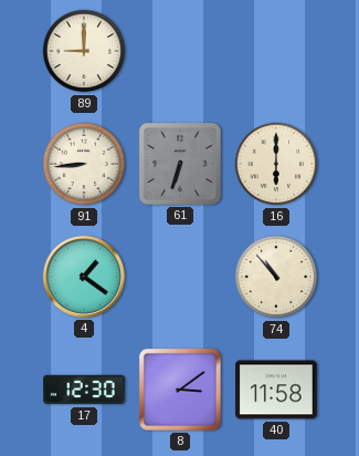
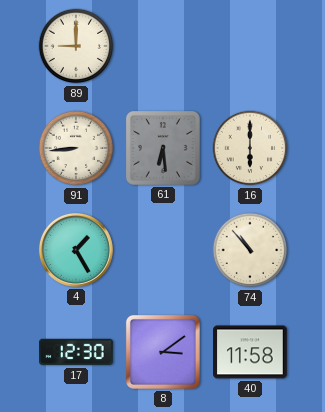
61: 6:33 -> 6:29
4: 1:21 -> 1:25
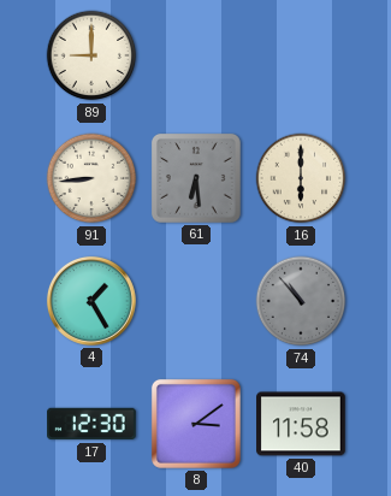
74 dial: cream -> grey
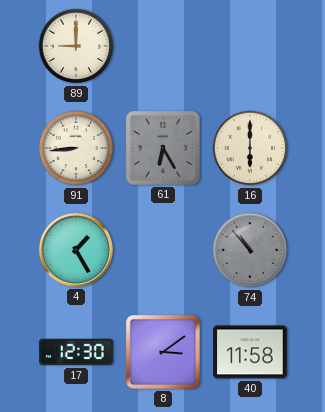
61: 6:29 -> 6:25
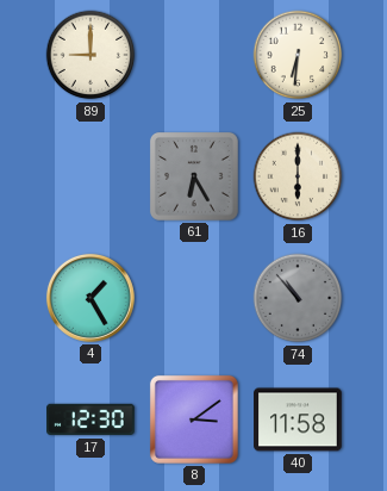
25: none -> 6:31
91: 8:44 -> none
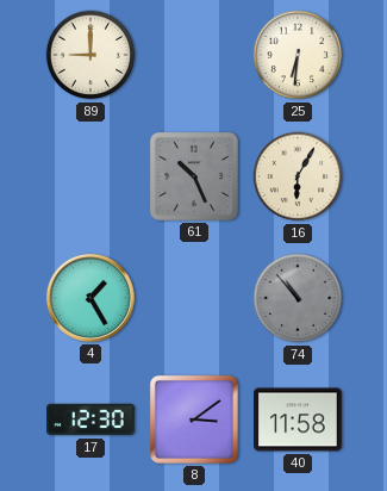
61: 6:25 -> 10:26
16: 6:00 -> 6:05
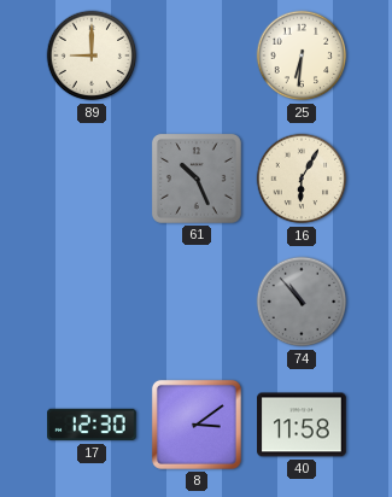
4: 1:25 -> none
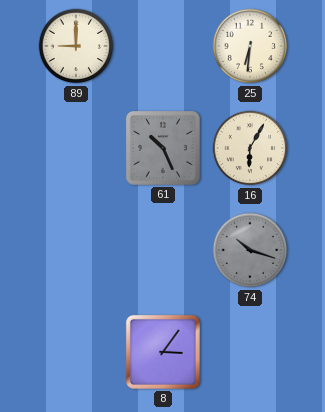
74: 10:53 -> 10:18
17: 12:30 -> none
8: 3:09 -> 3:06
40: 11:58 -> none
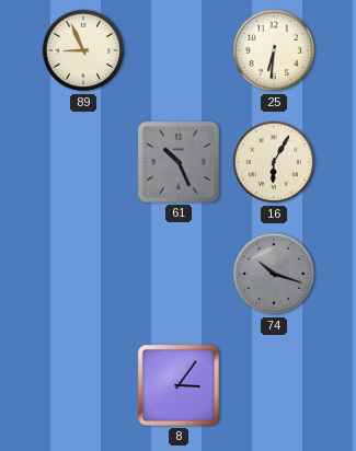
89: 9:00 -> 8:56
